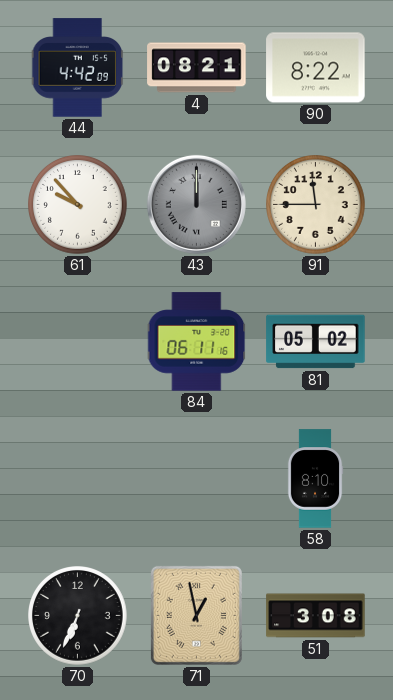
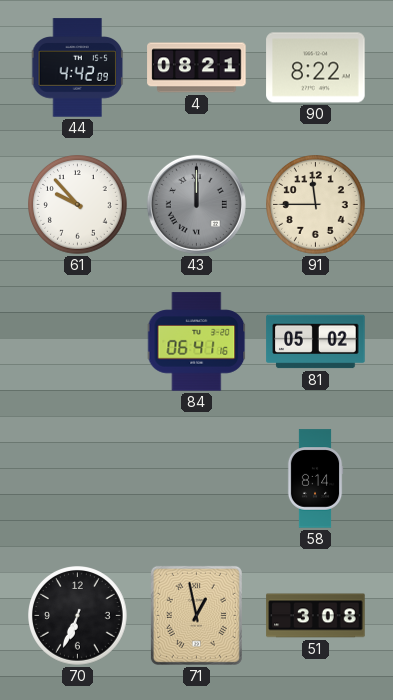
84: 06:11 -> 06:41
58: 8:10 -> 8:14
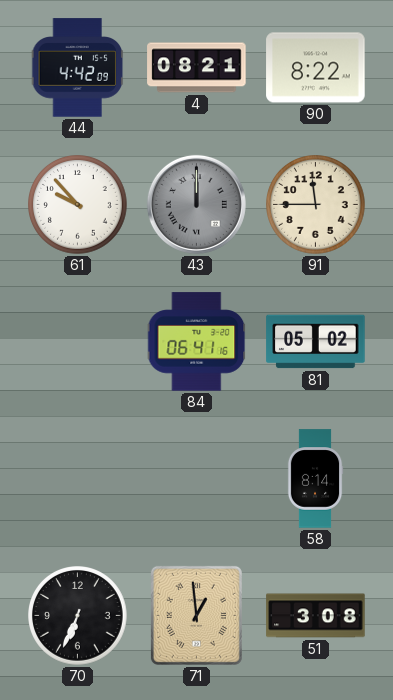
71: 12:58 -> 12:59
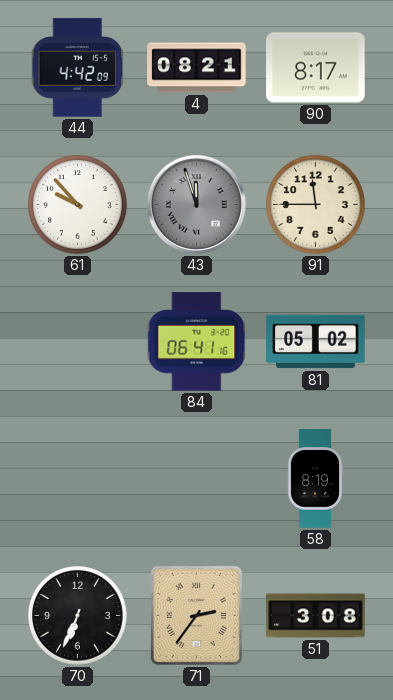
90: 8:22 -> 8:17
43: 12:00 -> 11:57
58: 8:14 -> 8:19
71: 12:59 -> 2:36
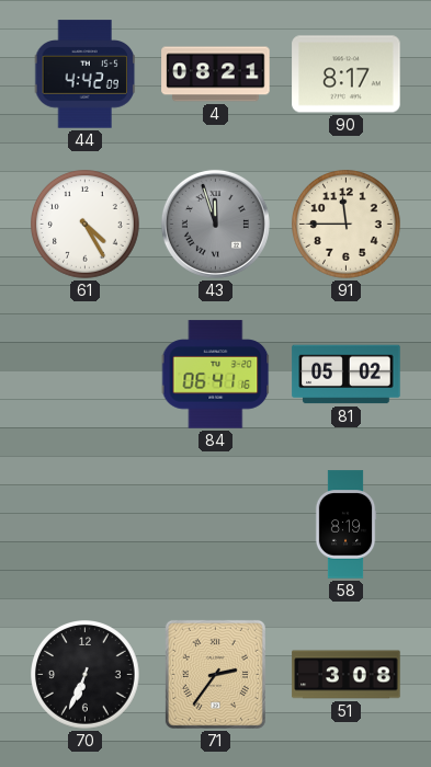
61: 9:53 -> 4:25
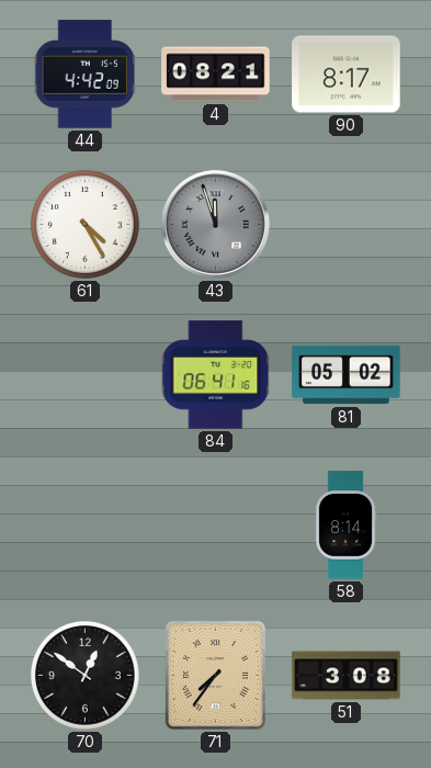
91: 11:45 -> none
58: 8:19 -> 8:14
70: 6:34 -> 12:51
71: 2:36 -> 7:36
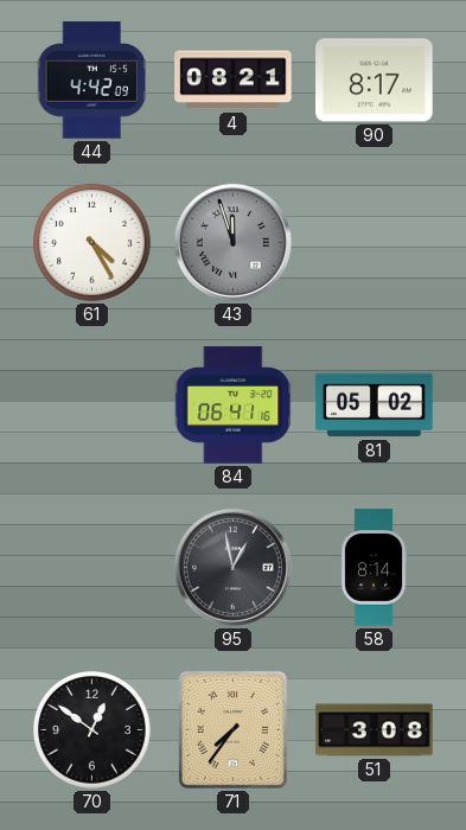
95: none -> 12:58
